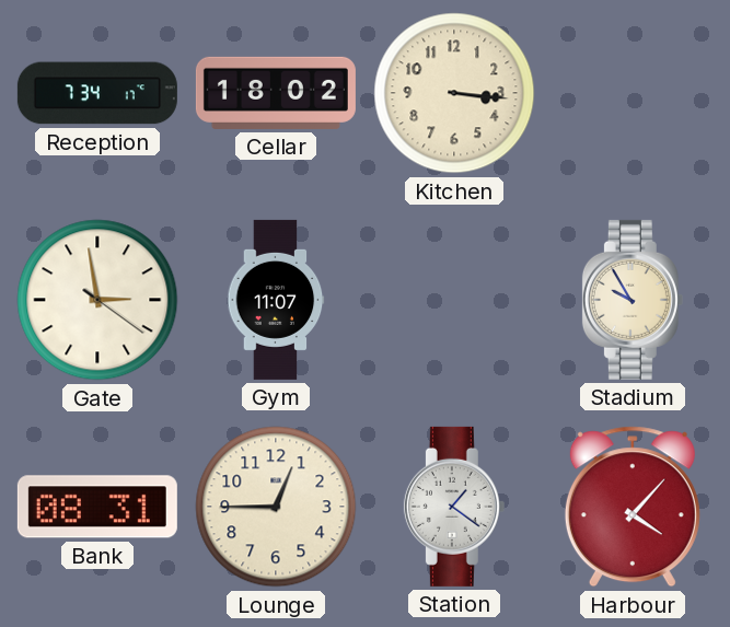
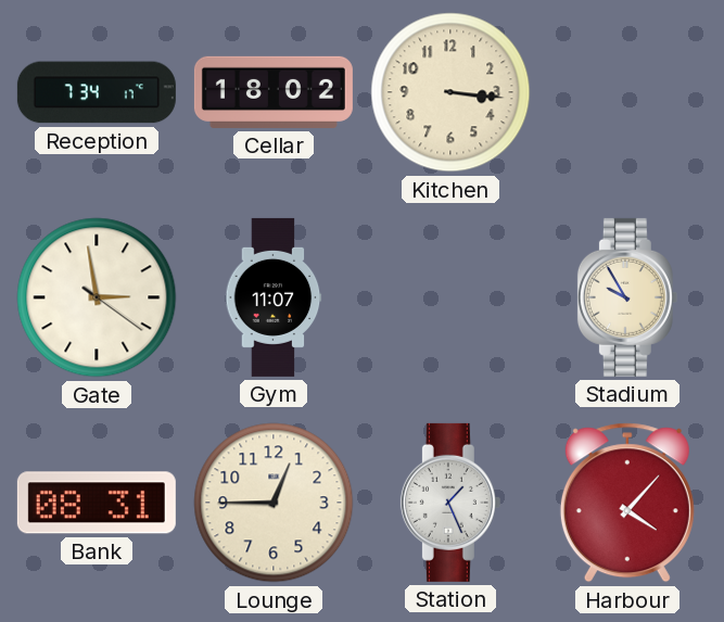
Station: 1:21 -> 1:26
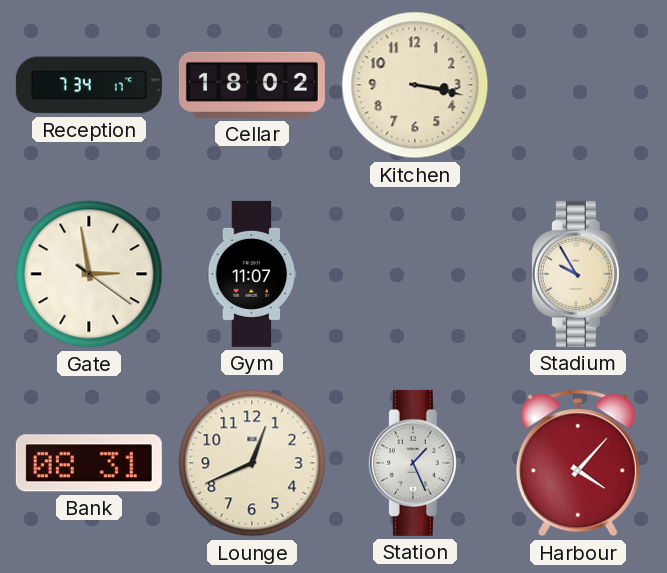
Kitchen: 3:16 -> 3:17
Lounge: 12:45 -> 12:41
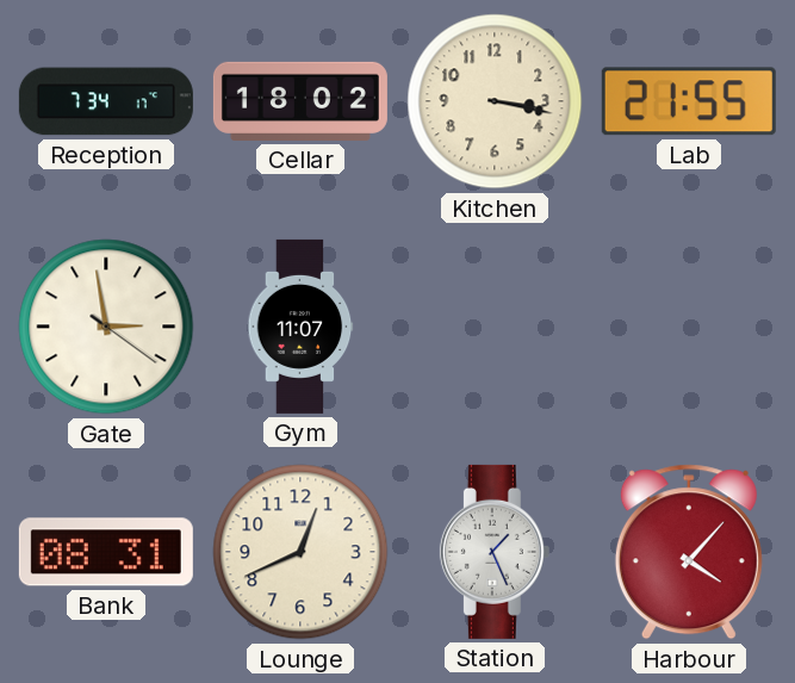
Lab: none -> 21:55
Stadium: 9:55 -> none
